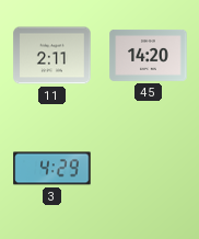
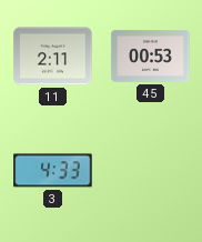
45: 14:20 -> 00:53
3: 4:29 -> 4:33
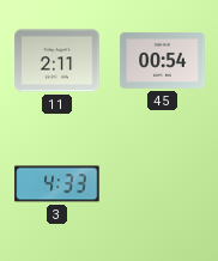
45: 00:53 -> 00:54
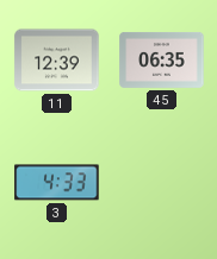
11: 2:11 -> 12:39
45: 00:54 -> 06:35
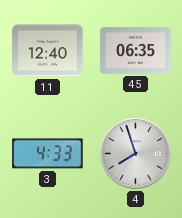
11: 12:39 -> 12:40
4: none -> 7:57
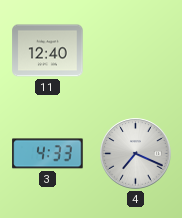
45: 06:35 -> none
4: 7:57 -> 7:19
